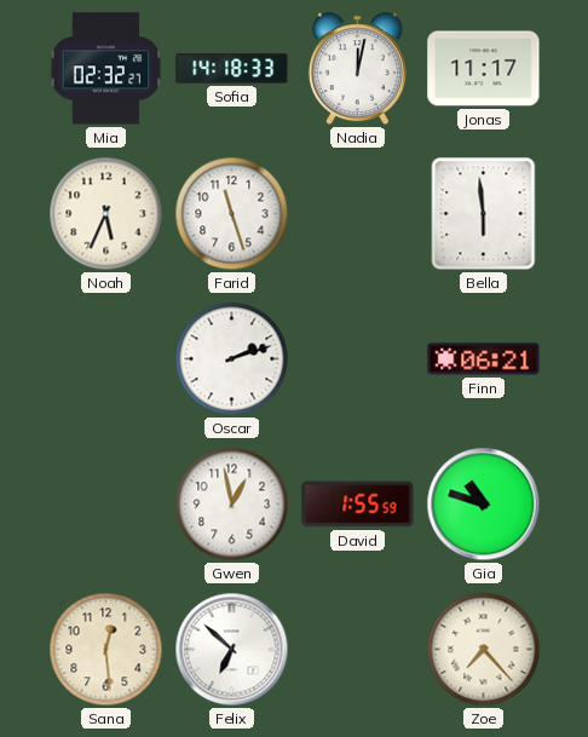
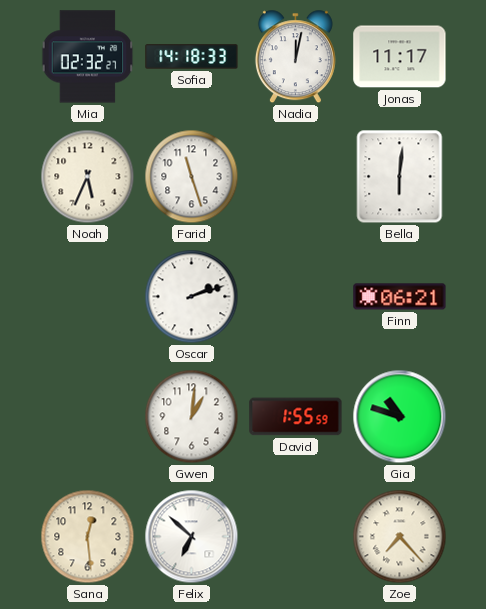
Bella: 5:59 -> 6:01
Gwen: 12:58 -> 1:01
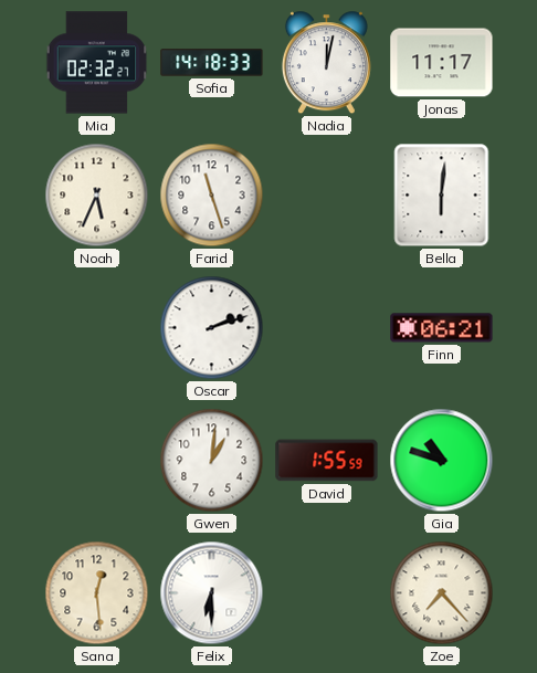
Felix: 6:52 -> 6:30
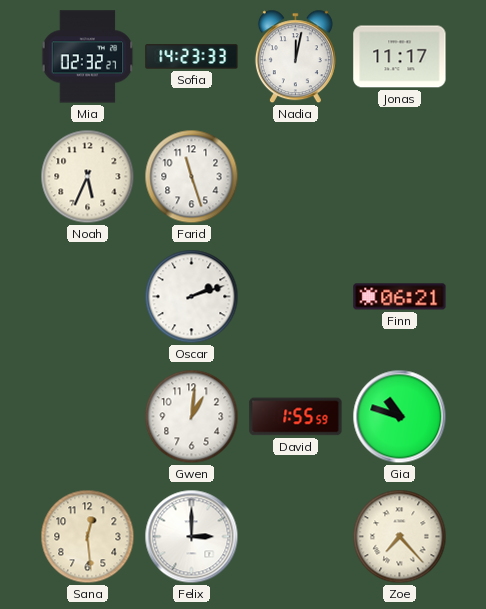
Sofia: 14:18 -> 14:23
Bella: 6:01 -> none
Felix: 6:30 -> 3:00
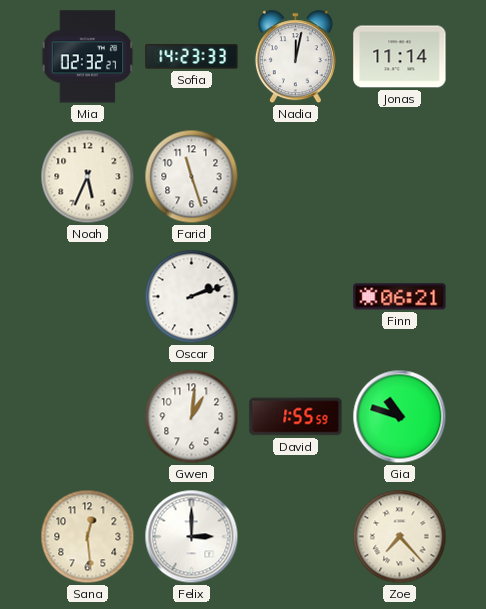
Jonas: 11:17 -> 11:14
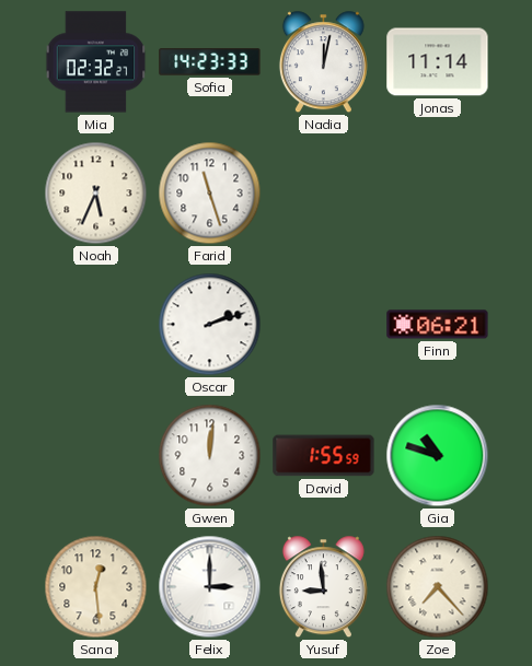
Gwen: 1:01 -> 12:01
Yusuf: none -> 8:59
